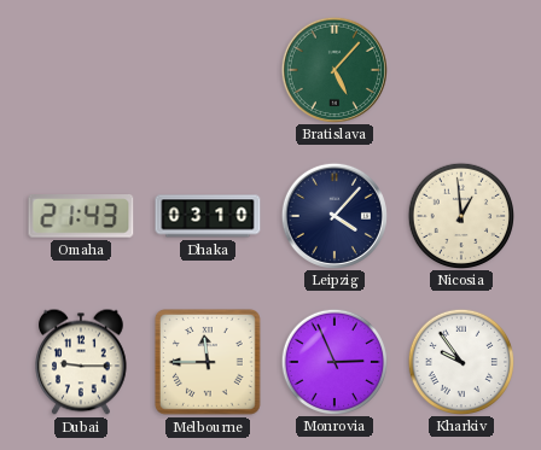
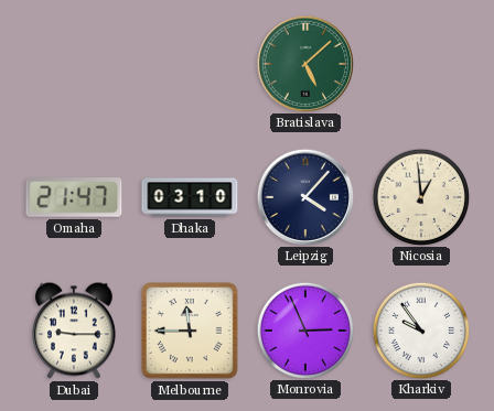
Bratislava: 5:07 -> 5:08
Omaha: 21:43 -> 21:47
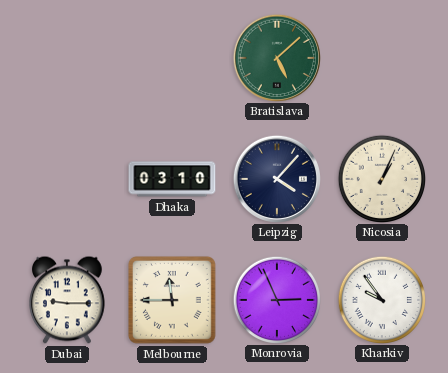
Omaha: 21:47 -> none
Nicosia: 12:59 -> 1:04
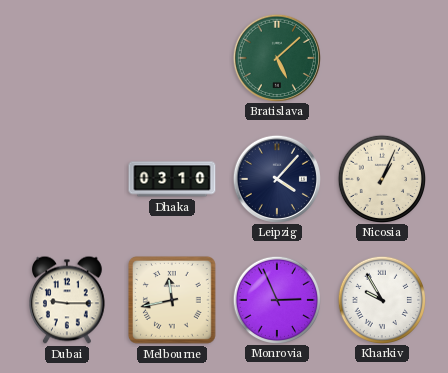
Melbourne: 11:45 -> 11:43
Kharkiv: 9:54 -> 9:55
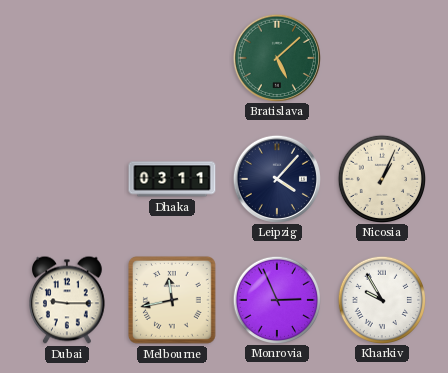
Dhaka: 03:10 -> 03:11
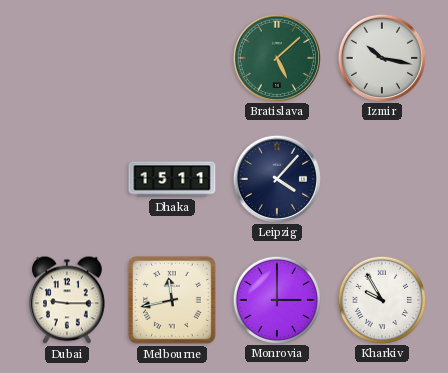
Izmir: none -> 10:17
Dhaka: 03:11 -> 15:11
Nicosia: 1:04 -> none
Monrovia: 2:56 -> 3:00
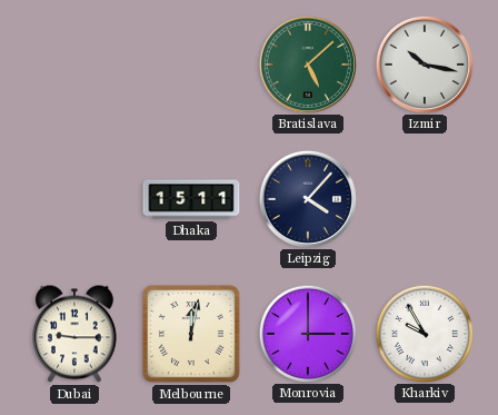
Melbourne: 11:43 -> 12:02
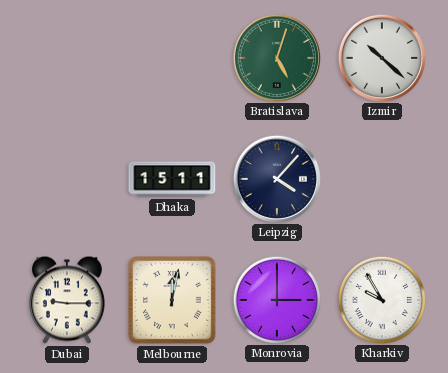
Bratislava: 5:08 -> 5:03
Izmir: 10:17 -> 10:22
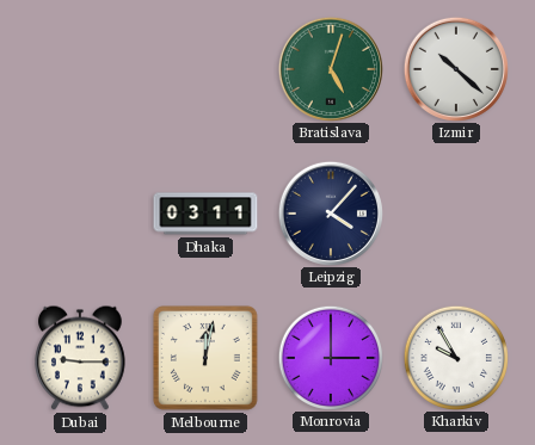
Dhaka: 15:11 -> 03:11
